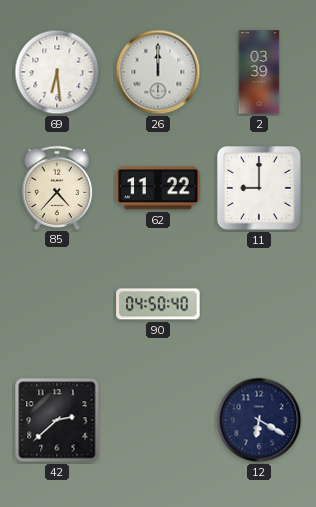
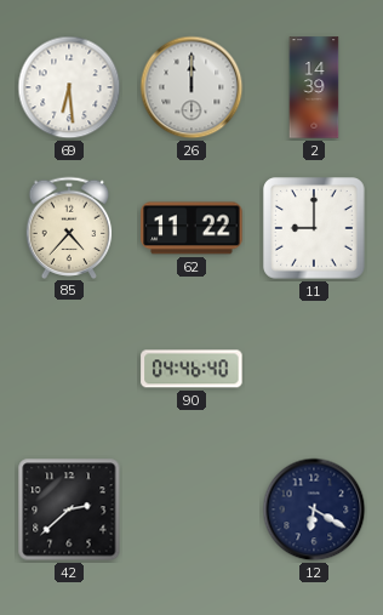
2: 03:39 -> 14:39
90: 04:50 -> 04:46
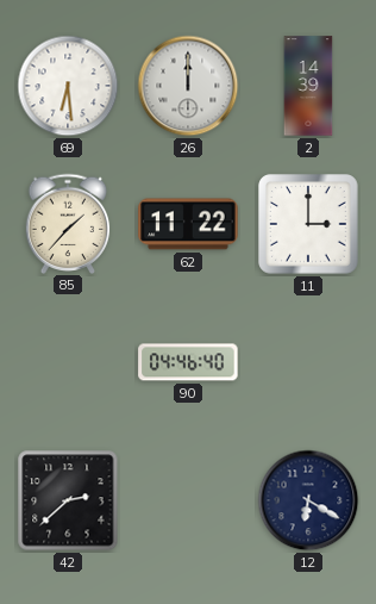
85: 4:37 -> 1:37
11: 9:00 -> 3:00
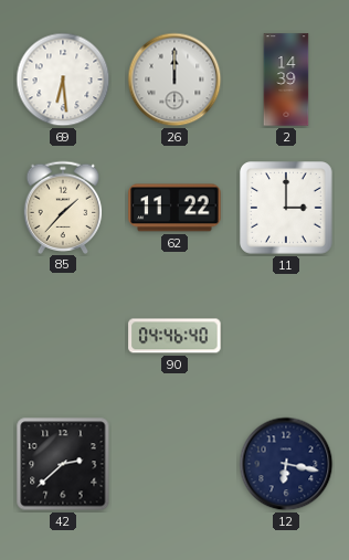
12: 6:20 -> 6:17
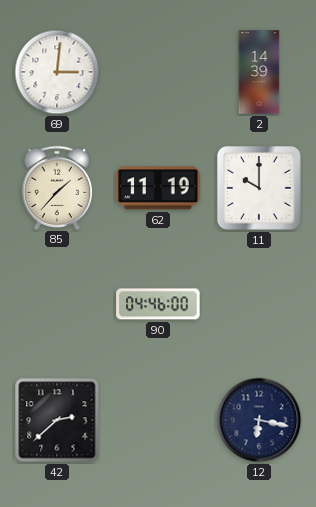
69: 6:29 -> 3:01
26: 12:00 -> none
62: 11:22 -> 11:19
11: 3:00 -> 10:00
90: 04:46:40 -> 04:46:00
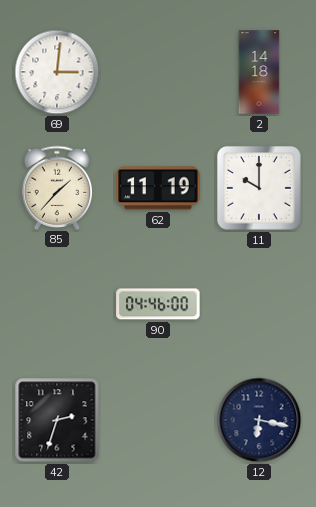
2: 14:39 -> 14:18
42: 2:38 -> 2:33
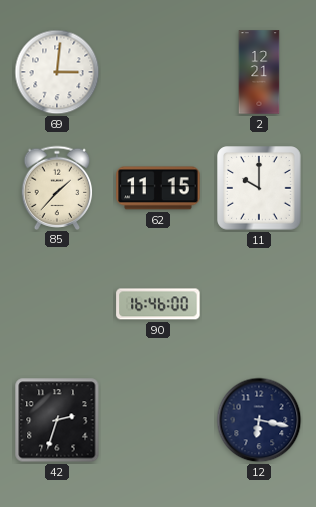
2: 14:18 -> 12:21
62: 11:19 -> 11:15
90: 04:46 -> 16:46
